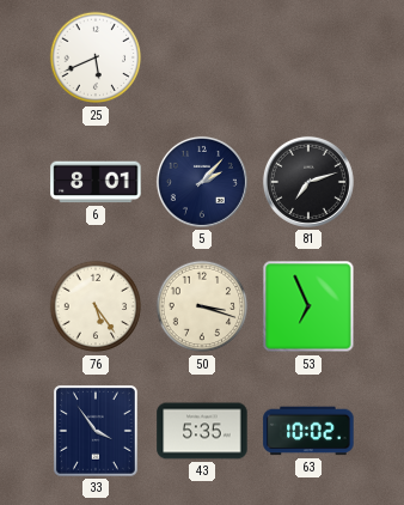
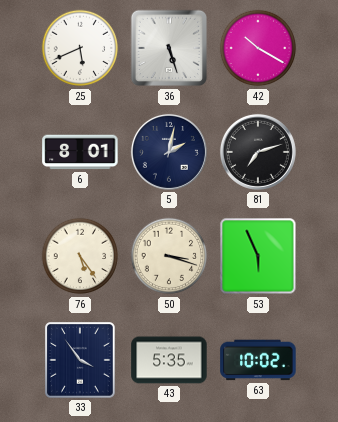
36: none -> 5:27
42: none -> 10:20
5: 2:07 -> 2:02
53: 6:56 -> 5:56
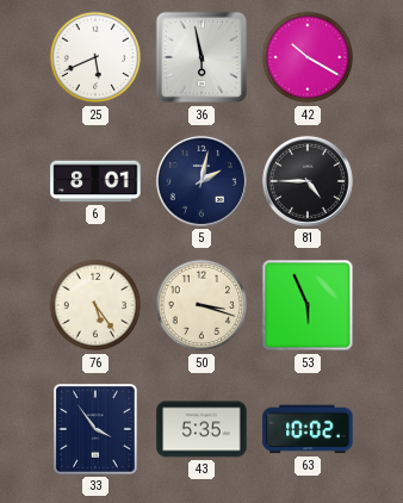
36: 5:27 -> 5:58
81: 7:12 -> 4:45
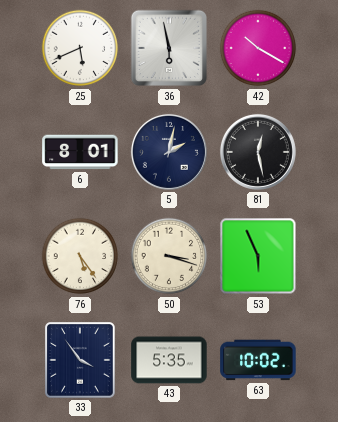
81: 4:45 -> 12:28
